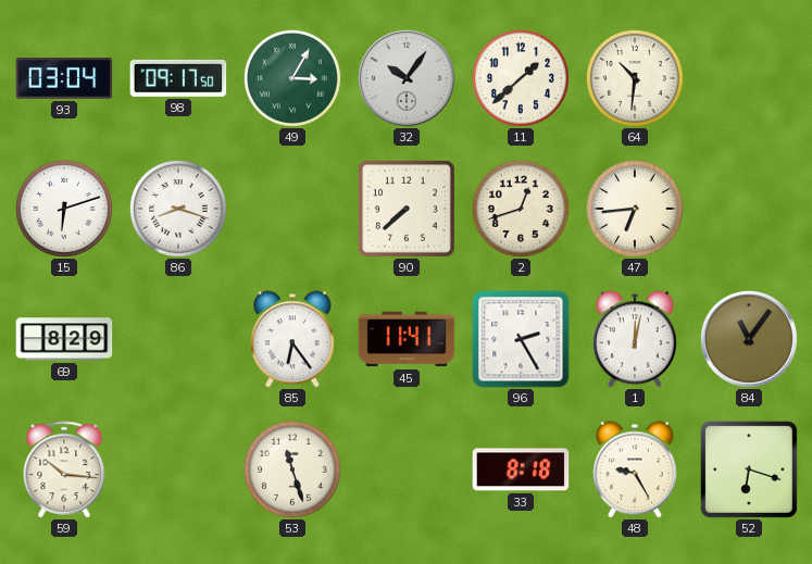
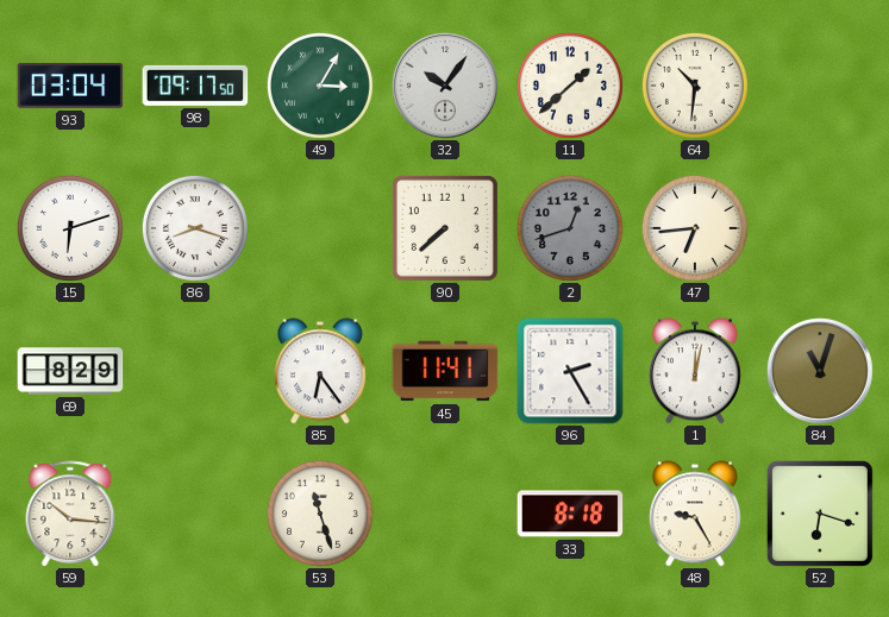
2 dial: cream -> grey
84: 11:06 -> 11:03
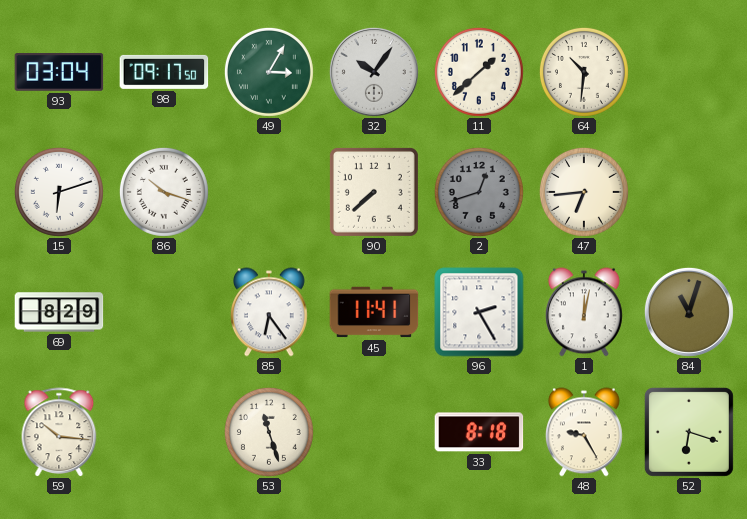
86: 8:18 -> 10:18
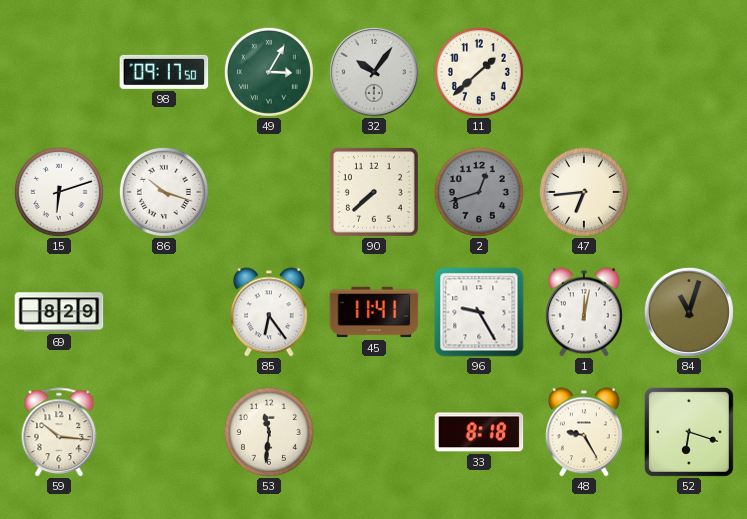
93: 03:04 -> none
64: 10:31 -> none
96: 2:25 -> 9:25
53: 11:27 -> 11:31
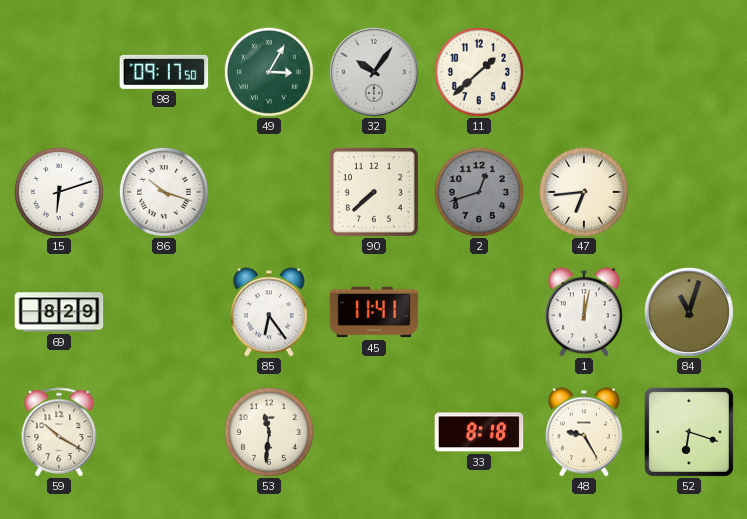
96: 9:25 -> none
59: 10:16 -> 10:20
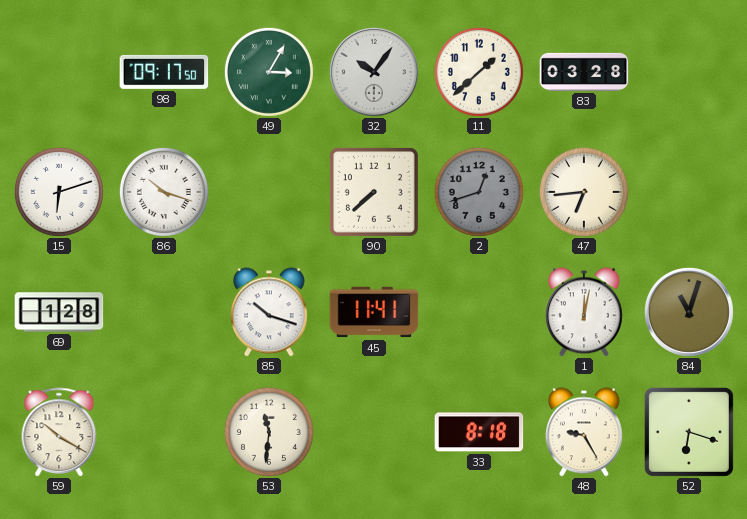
83: none -> 03:28
69: 8:29 -> 1:28
85: 6:24 -> 10:18
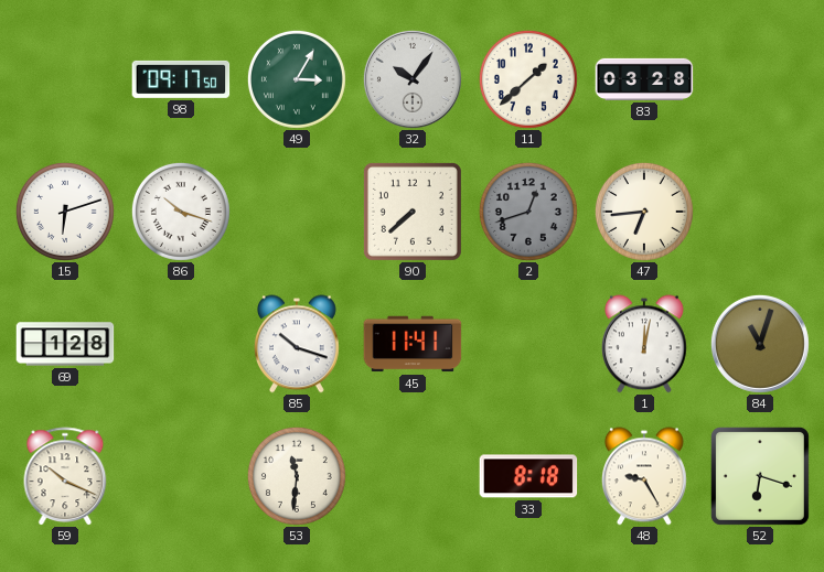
59: 10:20 -> 10:19
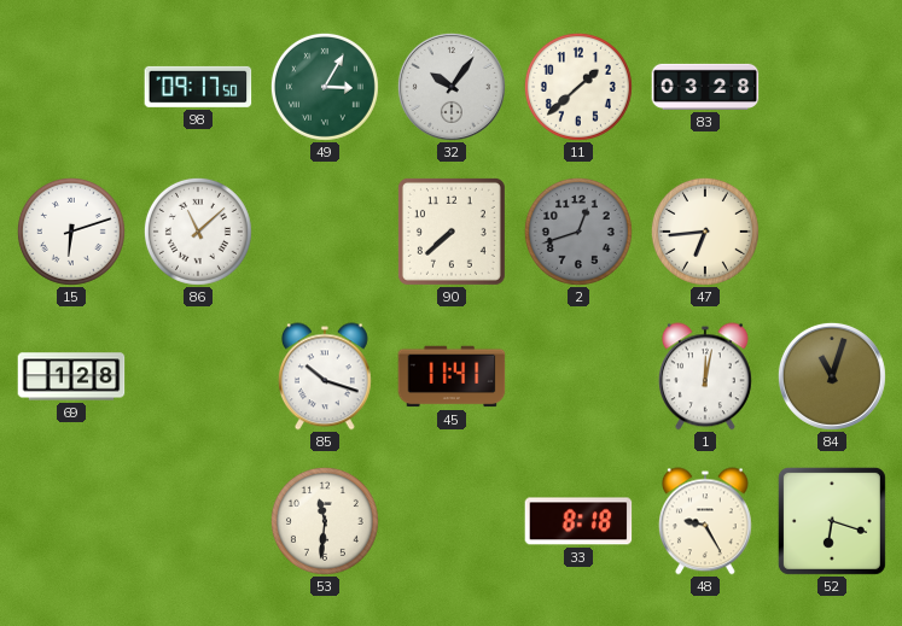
86: 10:18 -> 11:08
59: 10:19 -> none
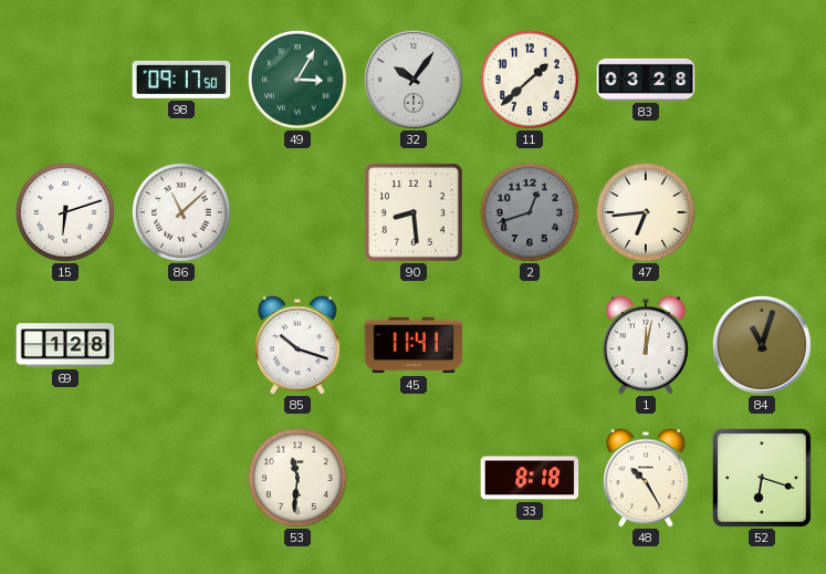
90: 7:38 -> 8:29
48: 9:25 -> 10:25
